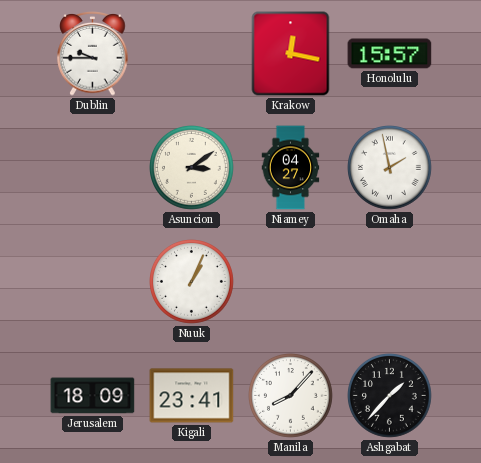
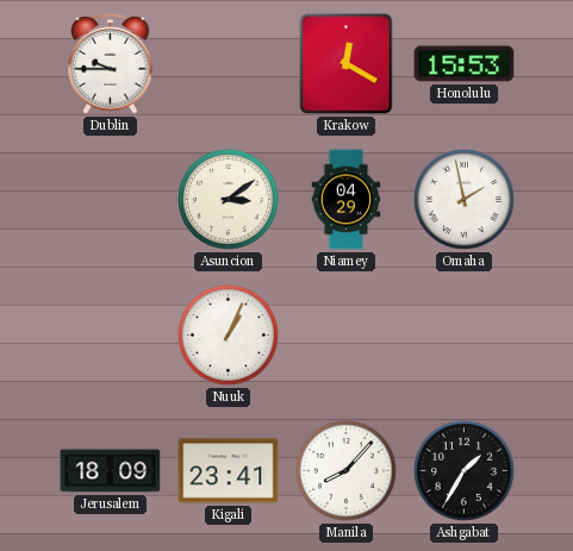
Krakow: 12:17 -> 12:20
Honolulu: 15:57 -> 15:53
Niamey: 04:27 -> 04:29
Ashgabat: 1:37 -> 1:35
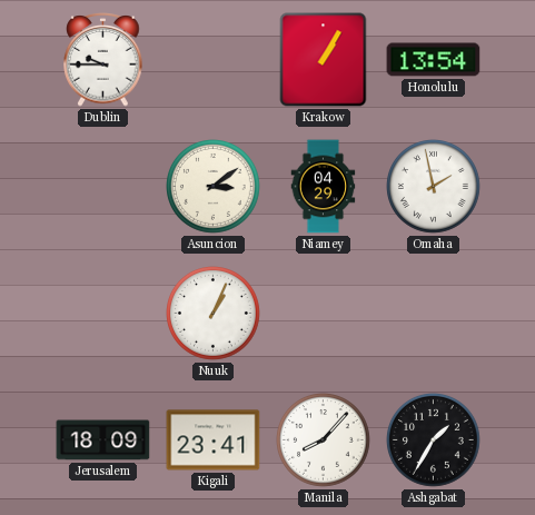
Krakow: 12:20 -> 1:05
Honolulu: 15:53 -> 13:54
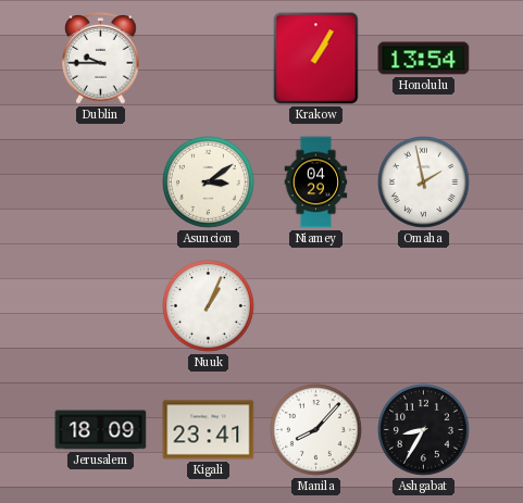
Ashgabat: 1:35 -> 8:35
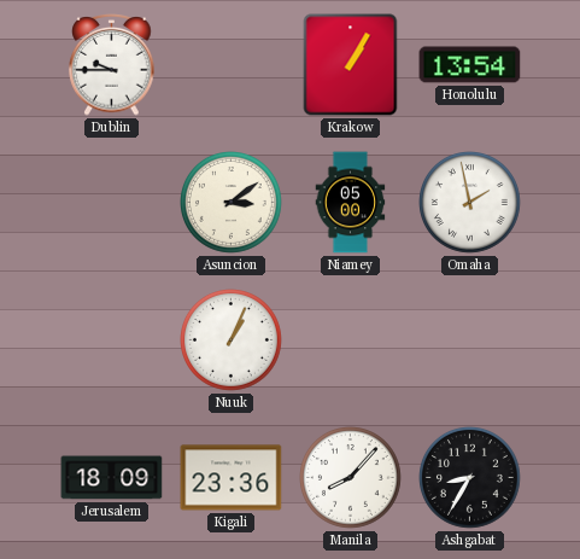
Niamey: 04:29 -> 05:00
Kigali: 23:41 -> 23:36
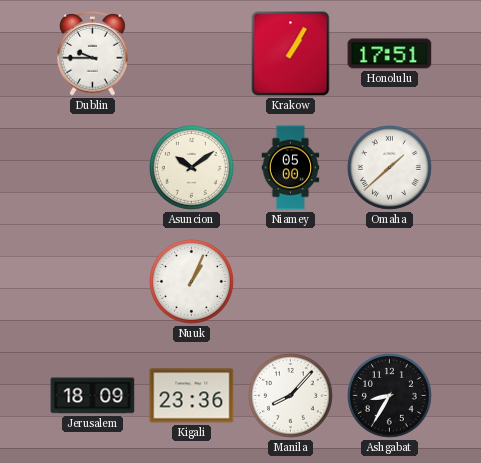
Honolulu: 13:54 -> 17:51
Asuncion: 3:09 -> 10:09
Omaha: 1:58 -> 1:38
